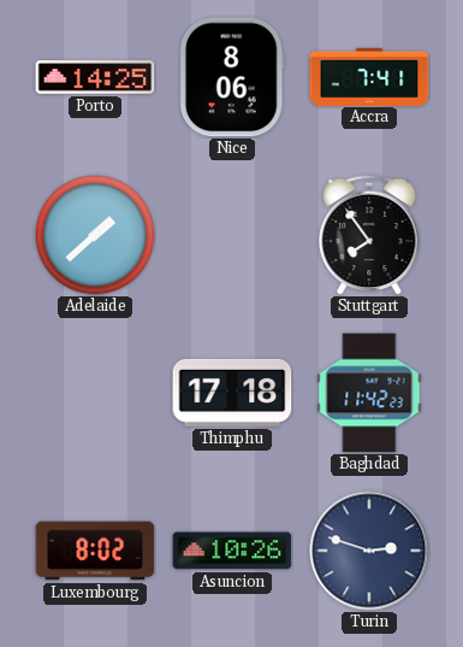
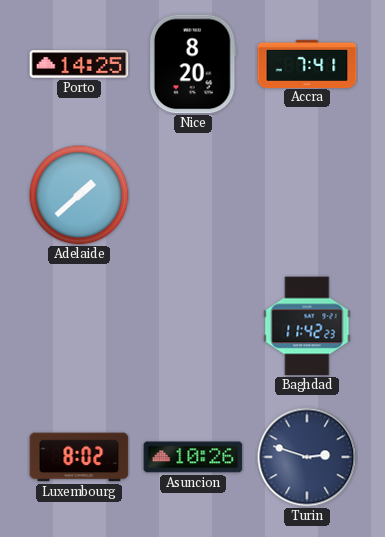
Nice: 8:06 -> 8:20
Stuttgart: 7:54 -> none
Thimphu: 17:18 -> none
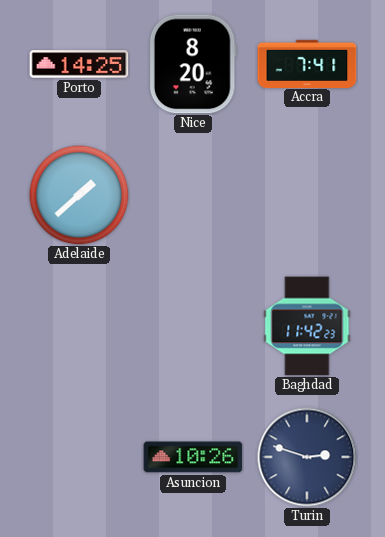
Luxembourg: 8:02 -> none
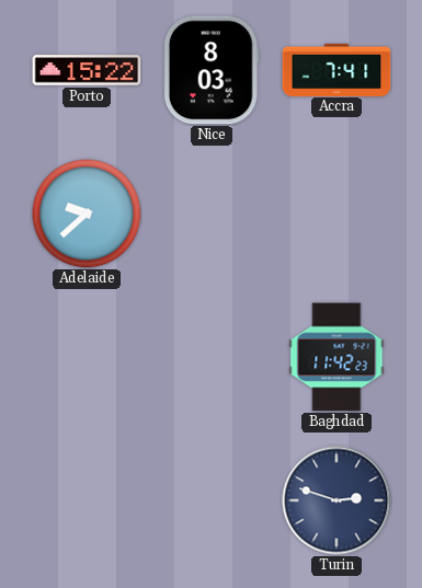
Porto: 14:25 -> 15:22
Nice: 8:20 -> 8:03
Adelaide: 1:38 -> 9:38
Asuncion: 10:26 -> none
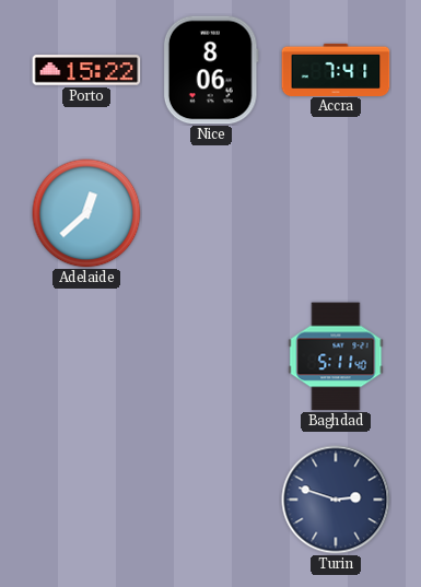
Nice: 8:03 -> 8:06
Adelaide: 9:38 -> 12:38
Baghdad: 11:42 -> 5:11
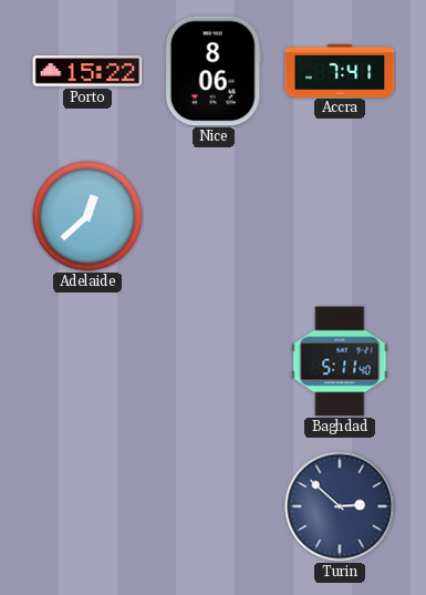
Turin: 2:48 -> 2:52
